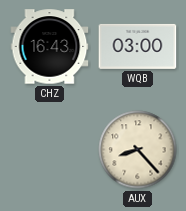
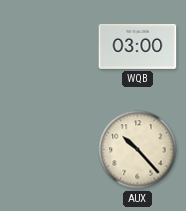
CHZ: 16:43 -> none
AUX: 8:23 -> 10:23
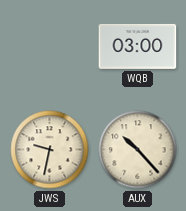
JWS: none -> 9:32
